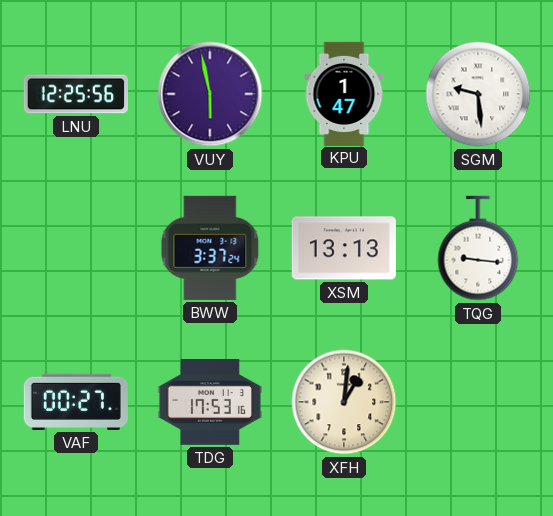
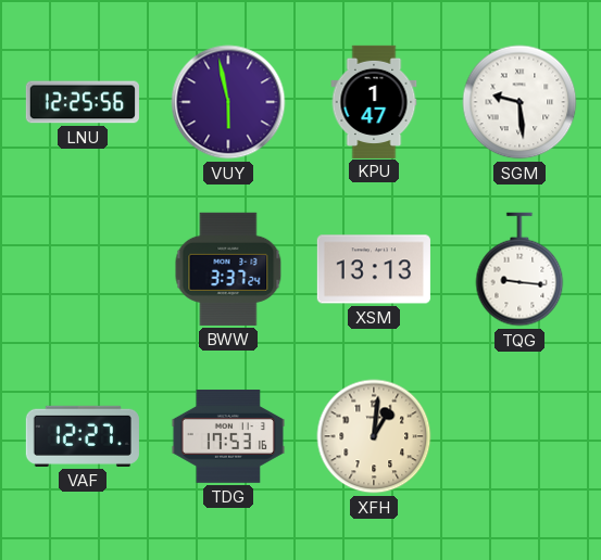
VAF: 00:27 -> 12:27
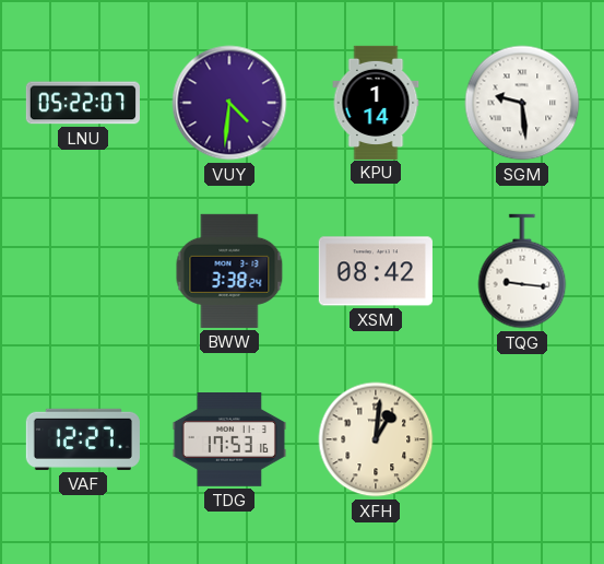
LNU: 12:25 -> 05:22
VUY: 5:58 -> 4:31
KPU: 1:47 -> 1:14
BWW: 3:37 -> 3:38
XSM: 13:13 -> 08:42
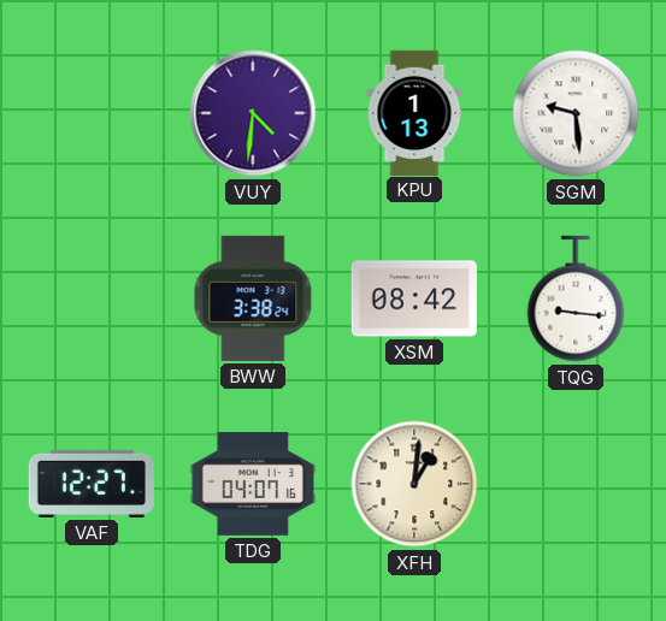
LNU: 05:22 -> none
KPU: 1:14 -> 1:13
TDG: 17:53 -> 04:07
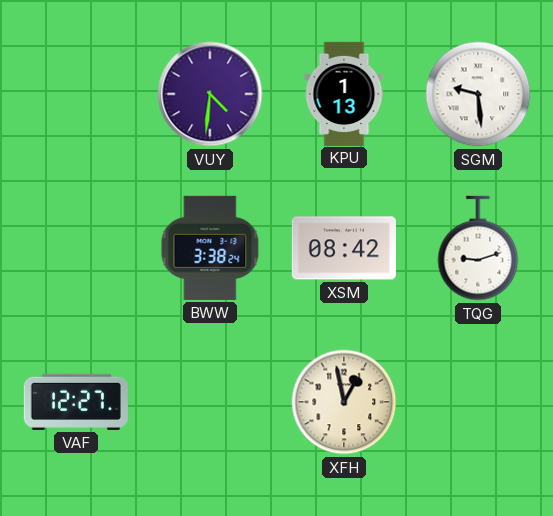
TQG: 9:16 -> 9:12
TDG: 04:07 -> none
XFH: 1:01 -> 12:58
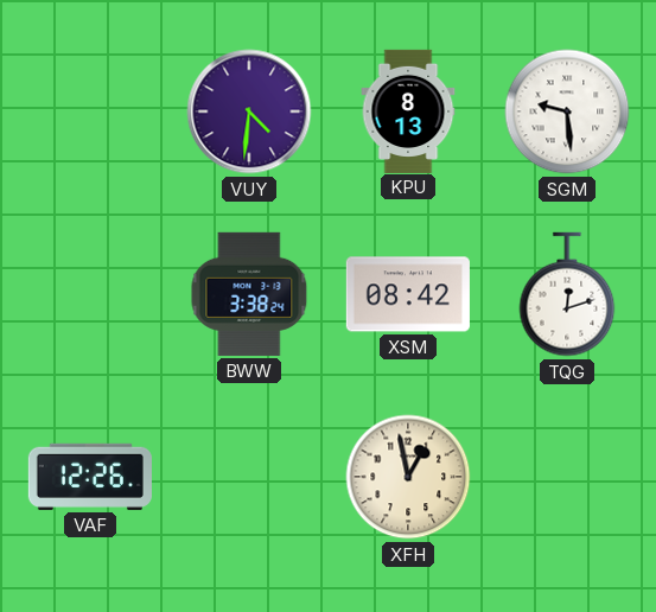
KPU: 1:13 -> 8:13
TQG: 9:12 -> 12:12
VAF: 12:27 -> 12:26
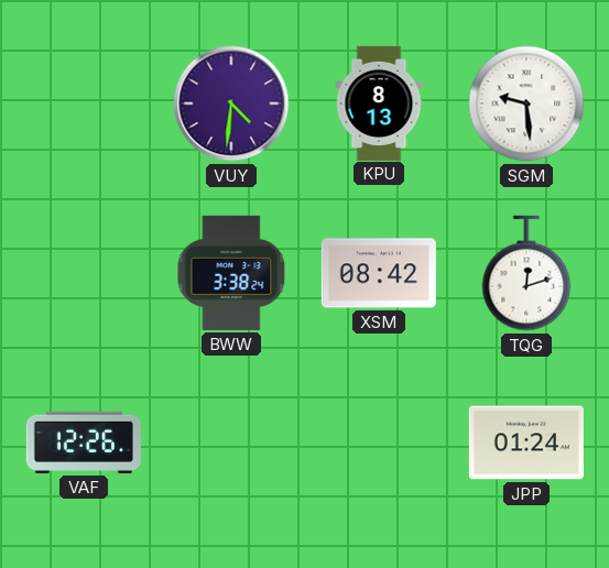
XFH: 12:58 -> none
JPP: none -> 01:24
